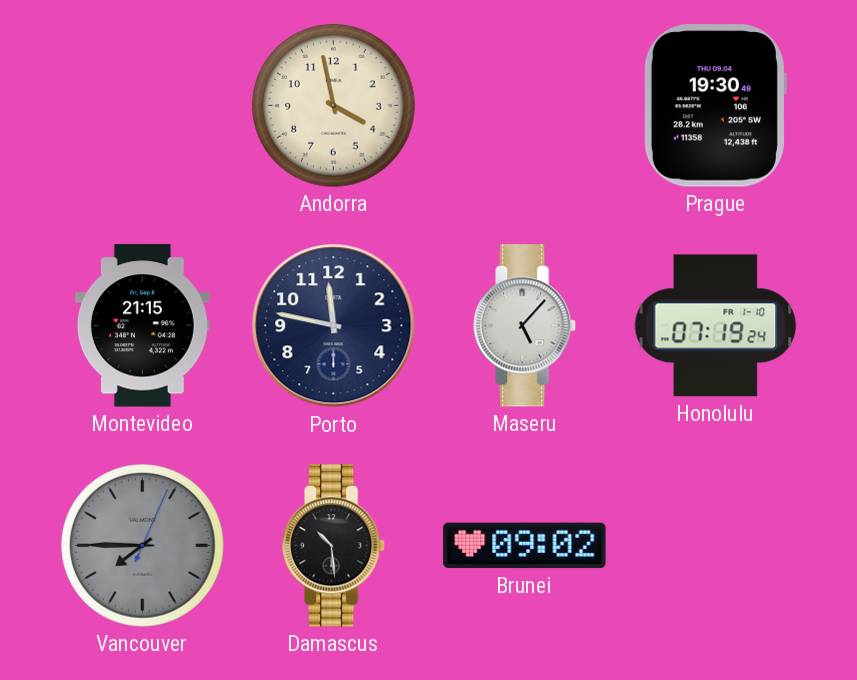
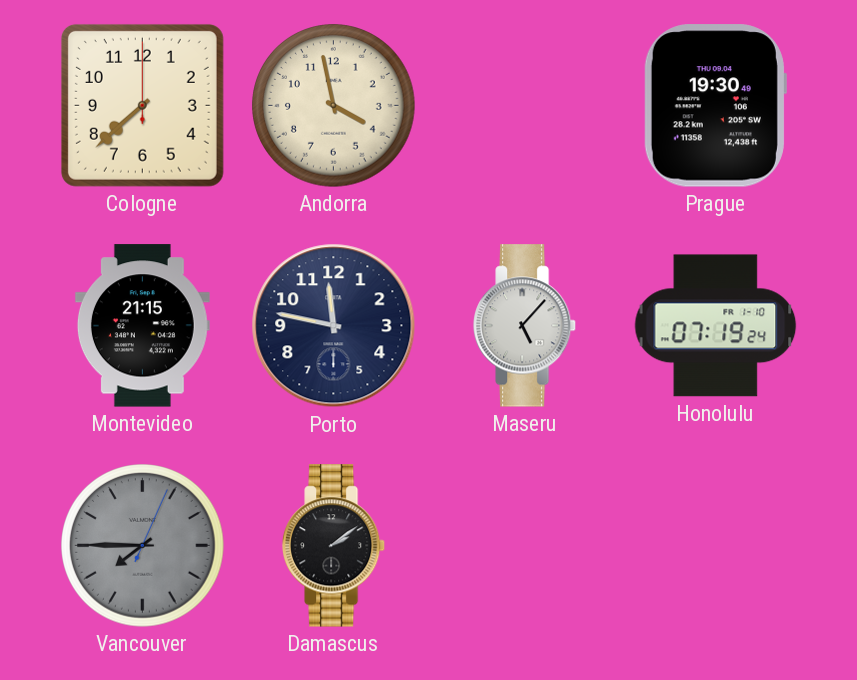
Cologne: none -> 7:38
Damascus: 10:29 -> 2:09
Brunei: 09:02 -> none
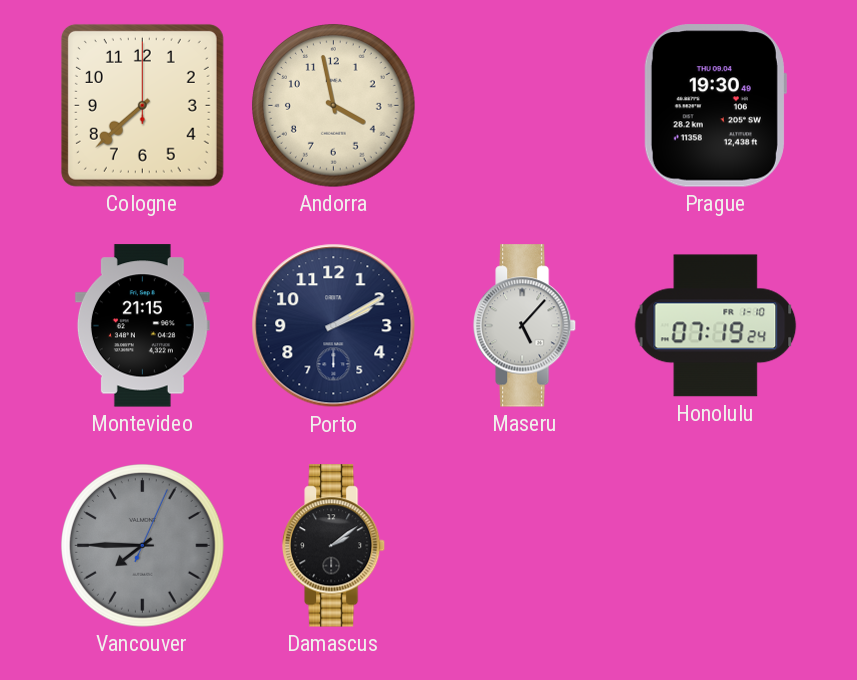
Porto: 11:47 -> 2:10
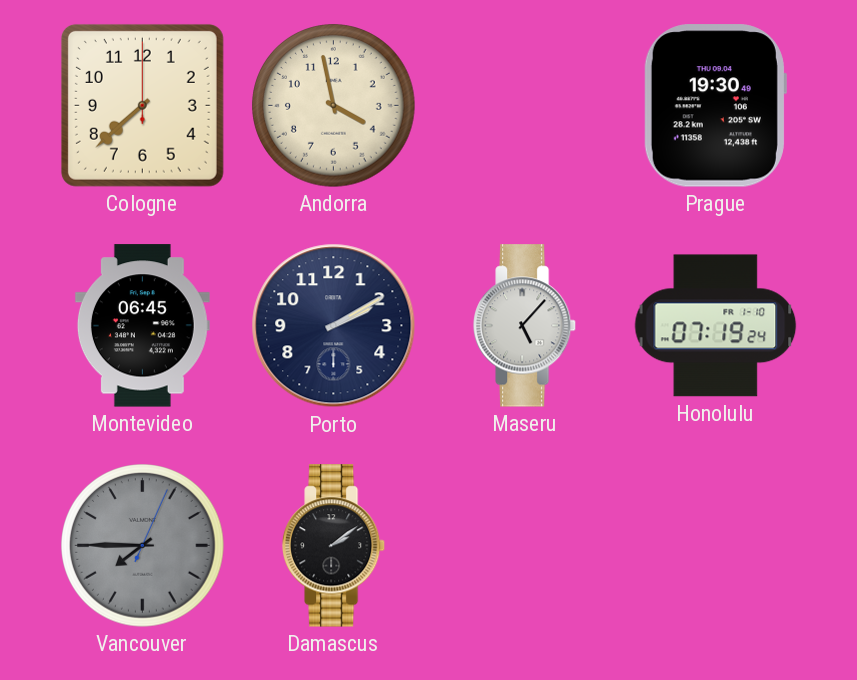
Montevideo: 21:15 -> 06:45
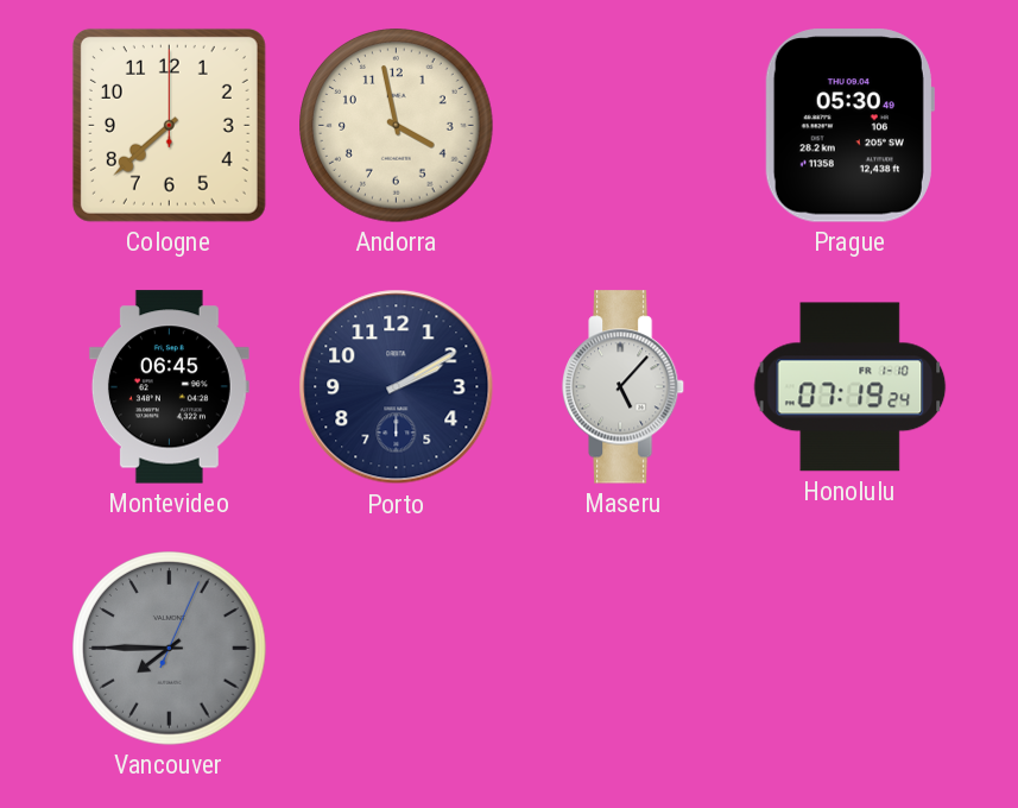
Prague: 19:30 -> 05:30
Damascus: 2:09 -> none
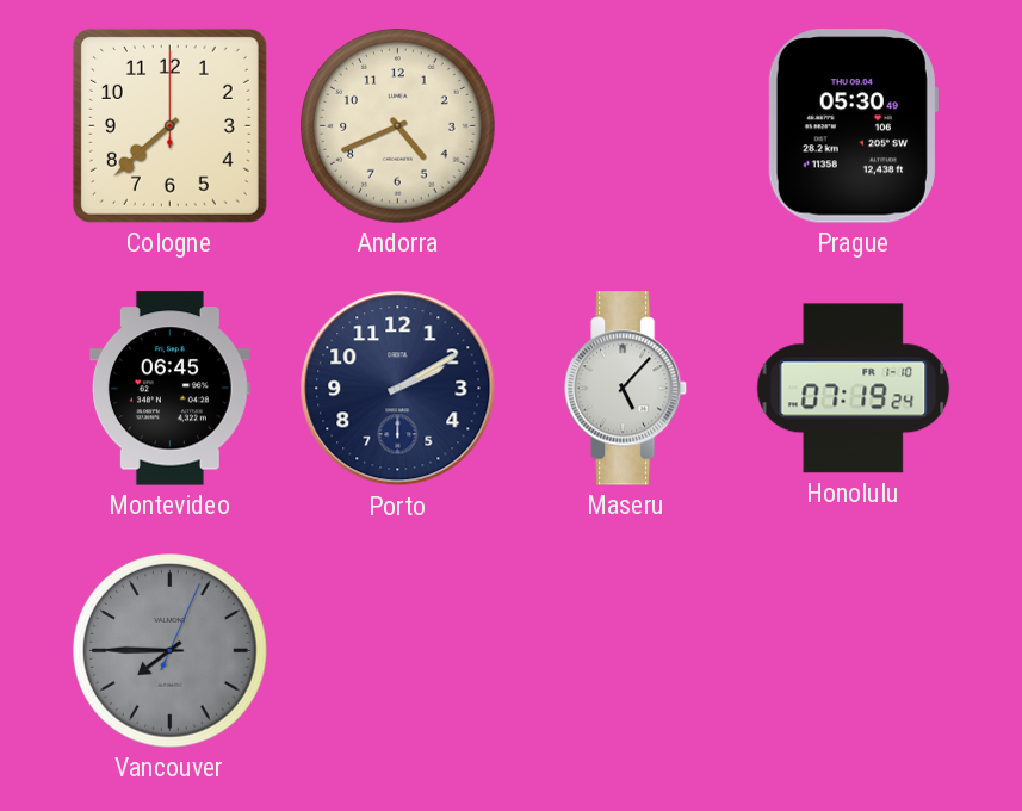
Andorra: 3:58 -> 4:41
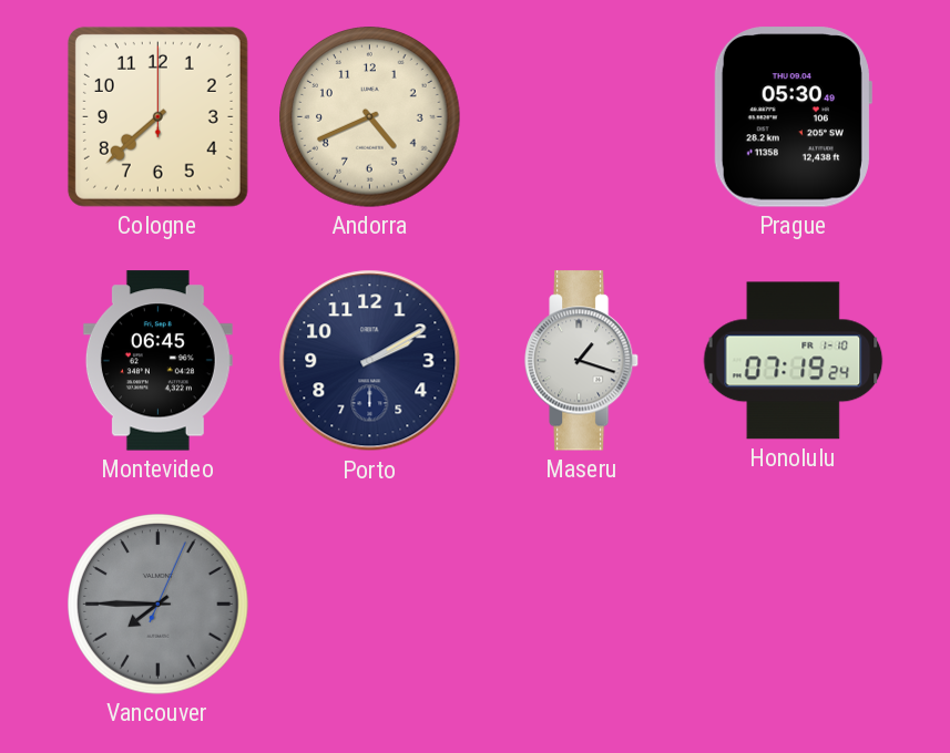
Maseru: 5:07 -> 1:18
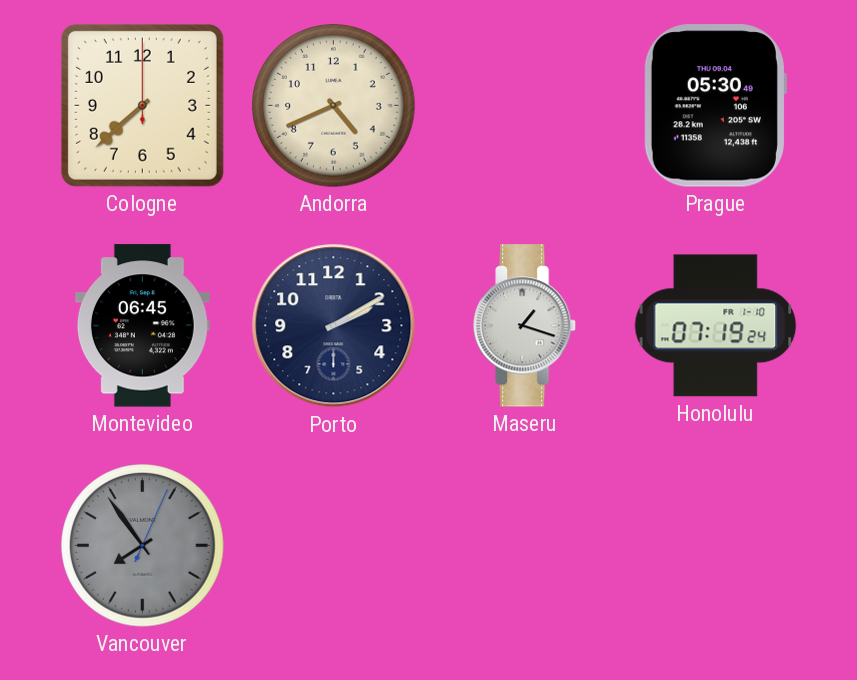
Vancouver: 7:45 -> 7:54
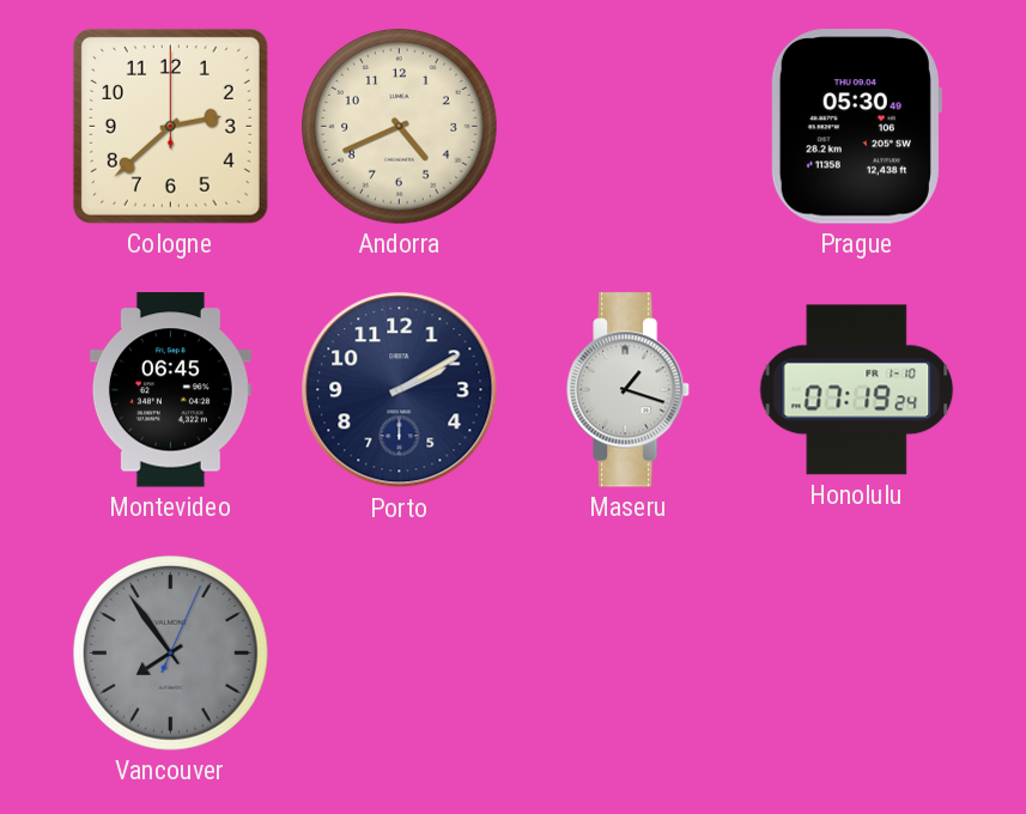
Cologne: 7:38 -> 2:38
